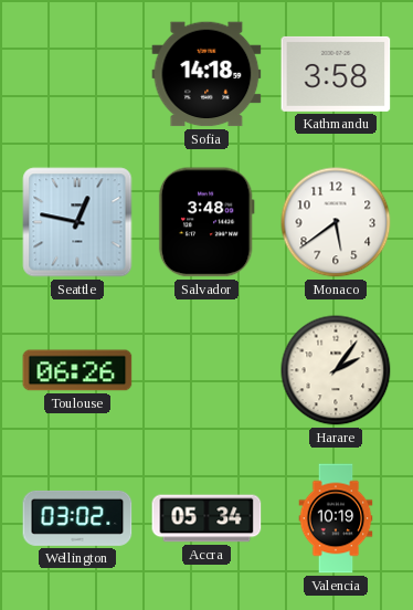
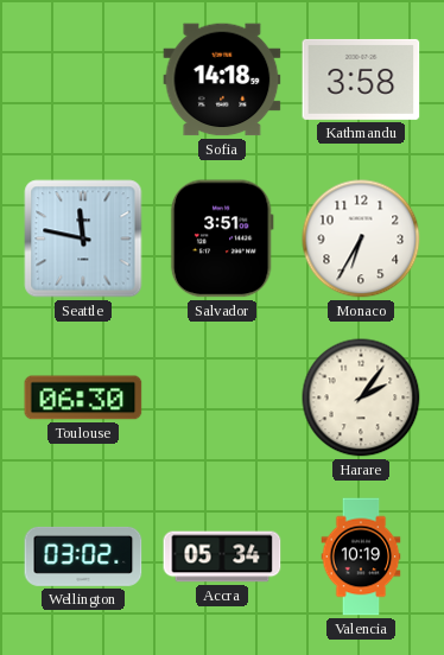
Seattle: 12:47 -> 11:47
Salvador: 3:48 -> 3:51
Monaco: 5:39 -> 6:35
Toulouse: 06:26 -> 06:30
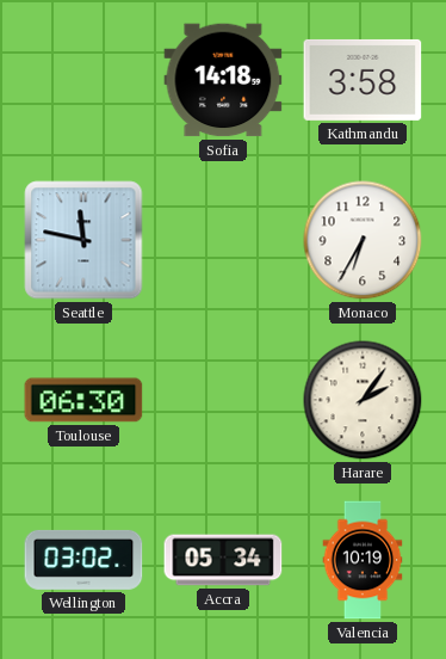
Salvador: 3:51 -> none
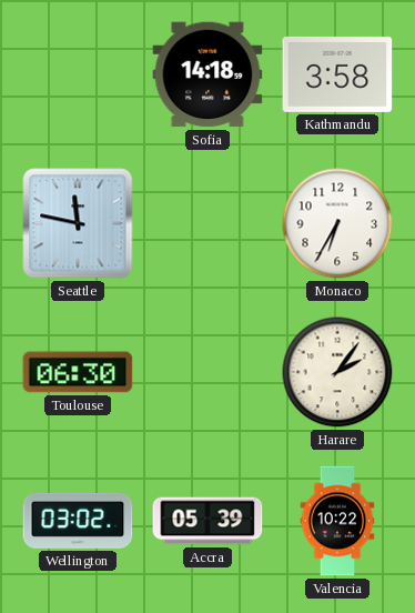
Accra: 05:34 -> 05:39
Valencia: 10:19 -> 10:22
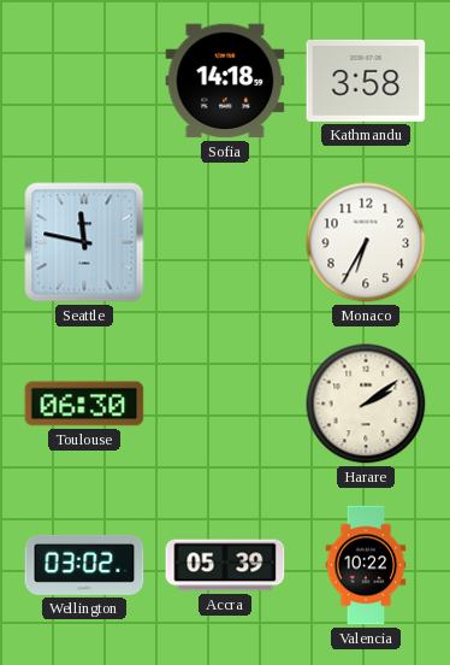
Harare: 2:06 -> 2:09
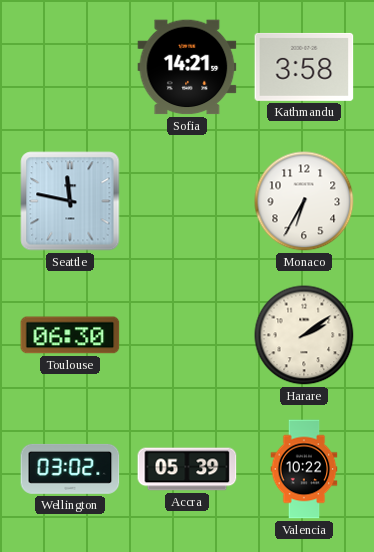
Sofia: 14:18 -> 14:21
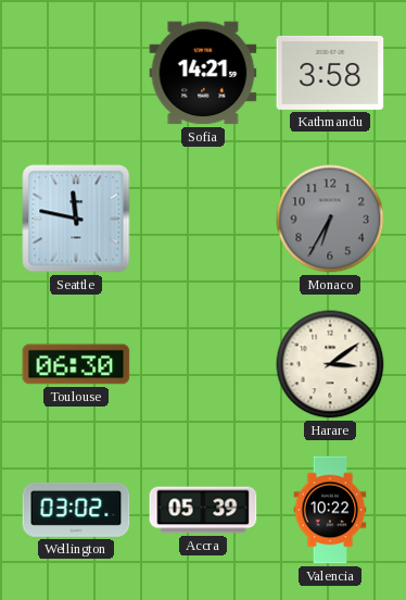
Monaco dial: white -> grey
Harare: 2:09 -> 3:09
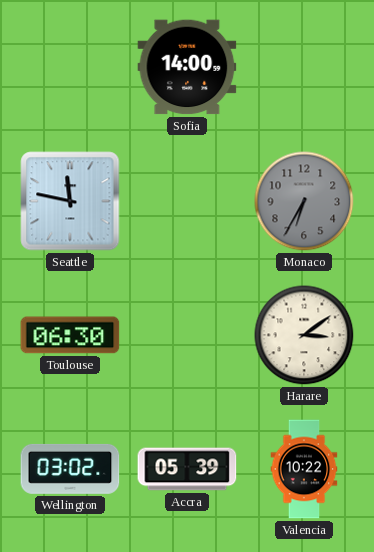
Sofia: 14:21 -> 14:00
Kathmandu: 3:58 -> none
